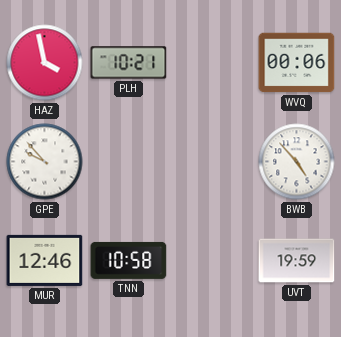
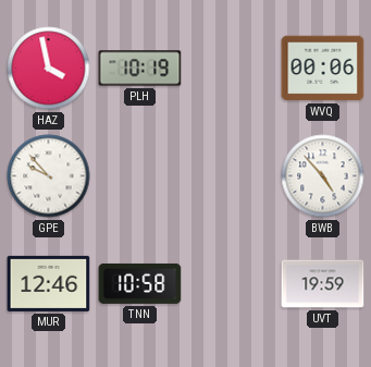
PLH: 10:21 -> 10:19
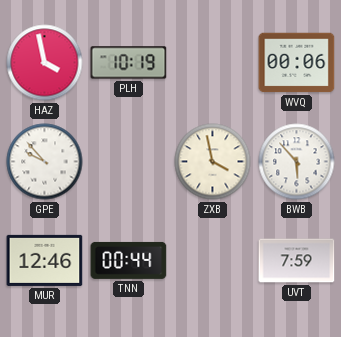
ZXB: none -> 3:58
BWB: 4:53 -> 5:53
TNN: 10:58 -> 00:44
UVT: 19:59 -> 7:59
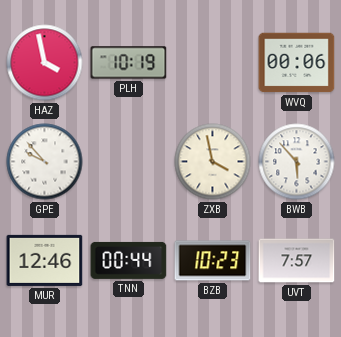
BZB: none -> 10:23
UVT: 7:59 -> 7:57
